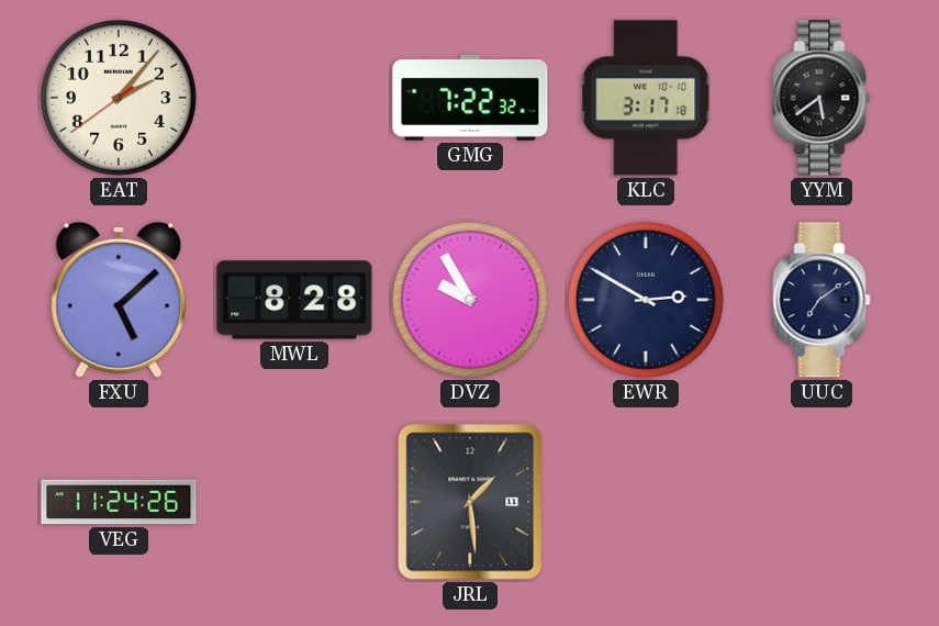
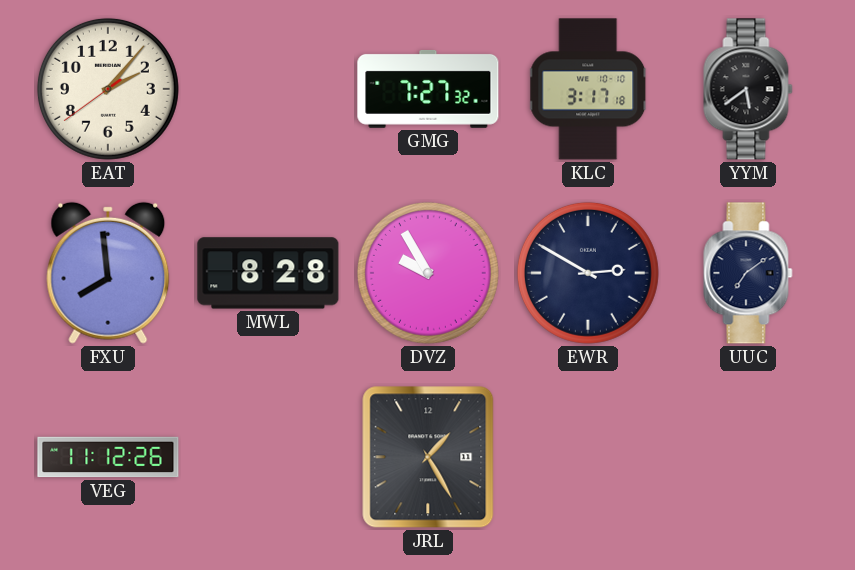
GMG: 7:22 -> 7:27
FXU: 5:08 -> 7:59
VEG: 11:24 -> 11:12
JRL: 1:29 -> 1:25
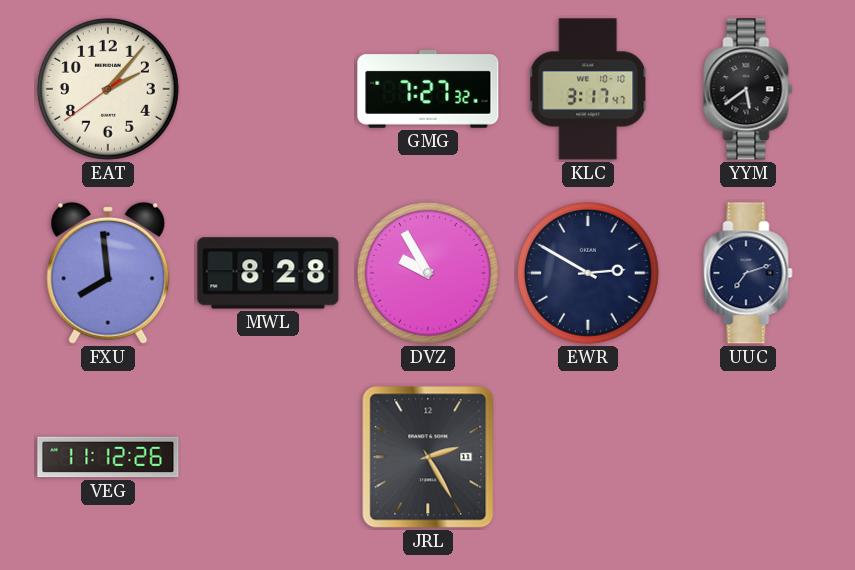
KLC: 3:17:18 -> 3:17:47
UUC: 7:09 -> 7:12
JRL: 1:25 -> 2:25
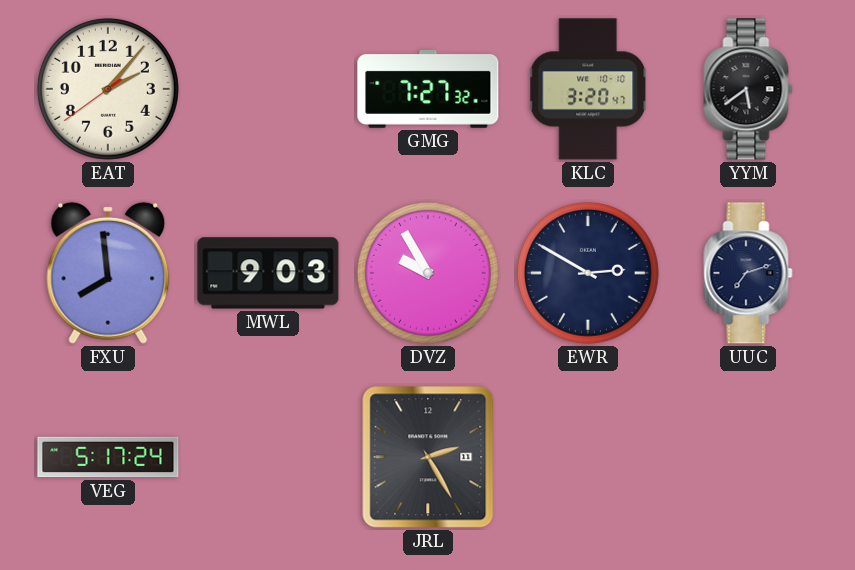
KLC: 3:17 -> 3:20
MWL: 8:28 -> 9:03
VEG: 11:12 -> 5:17
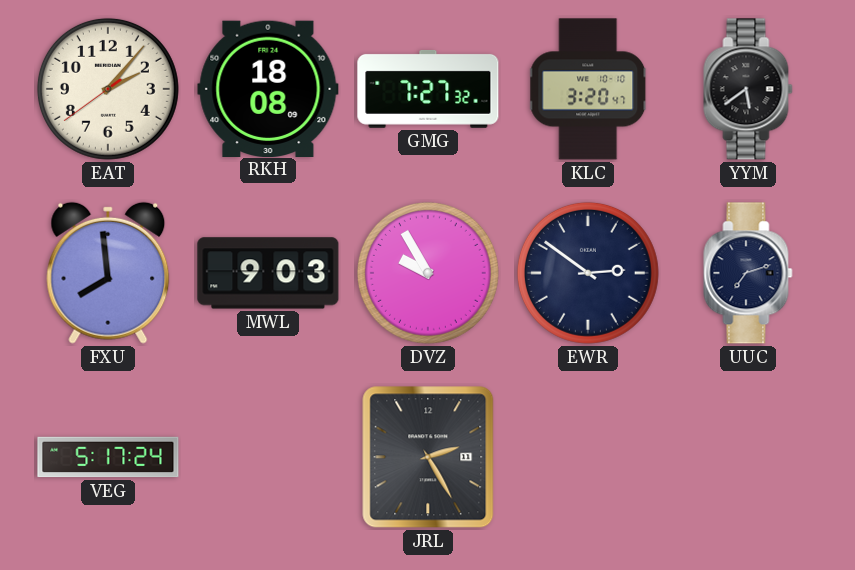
RKH: none -> 18:08
EWR: 2:50 -> 2:51
